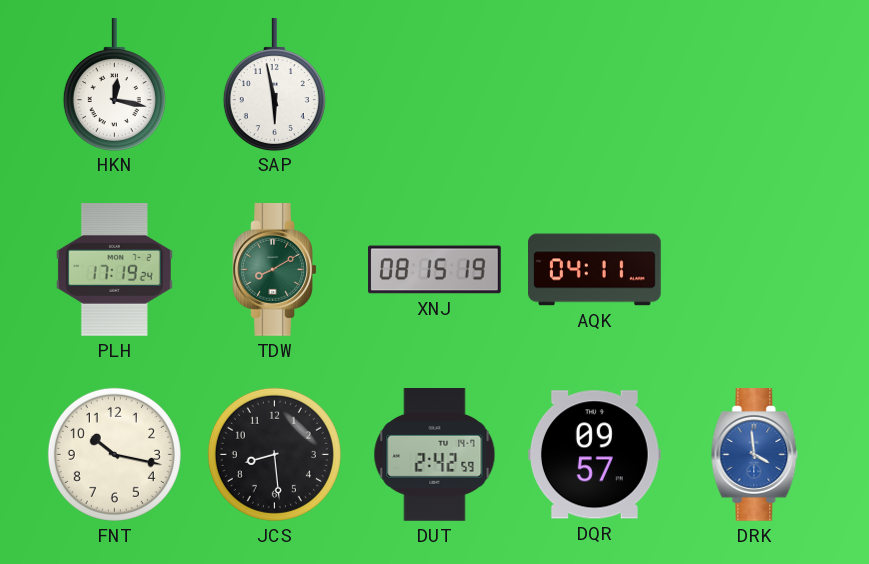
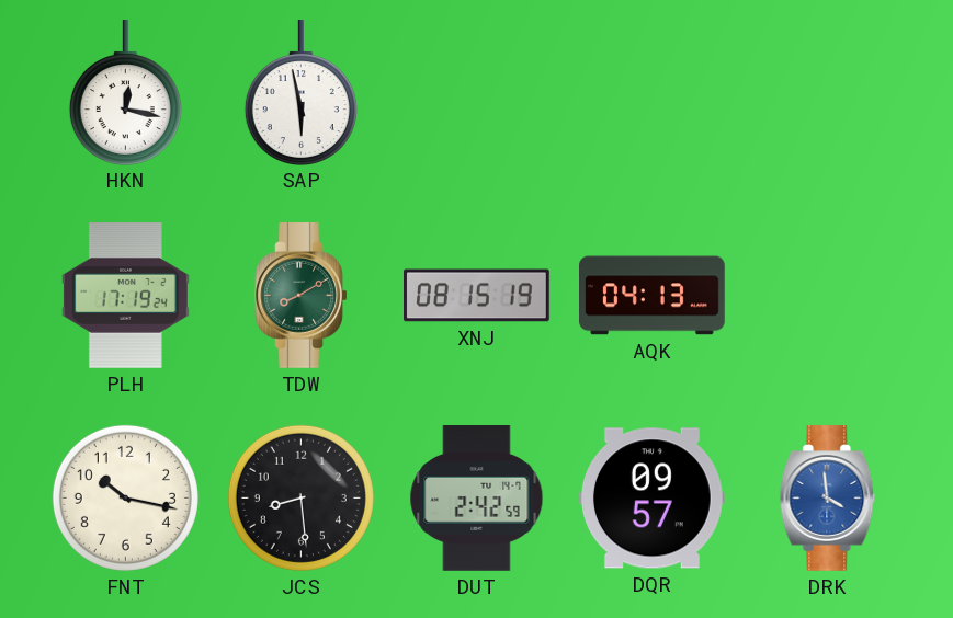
AQK: 04:11 -> 04:13
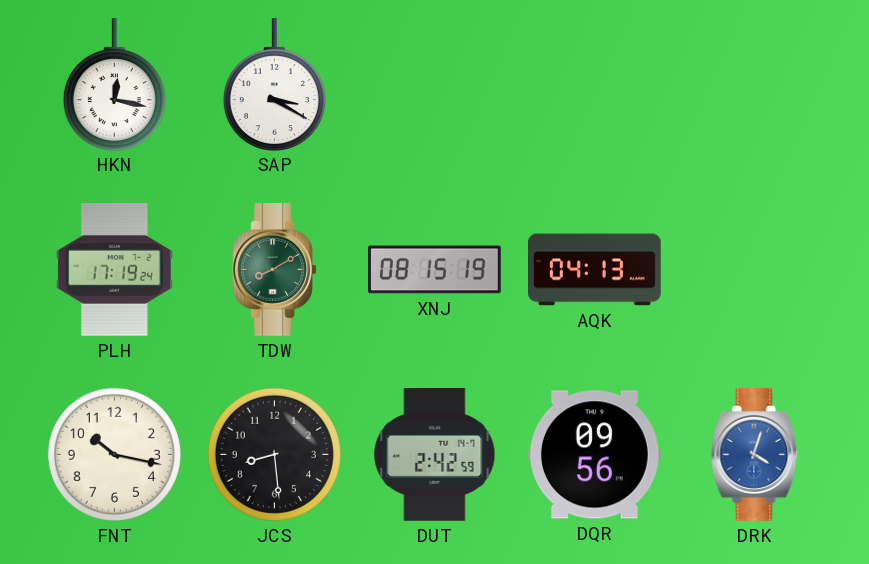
SAP: 5:58 -> 3:20
DQR: 09:57 -> 09:56
DRK: 3:59 -> 4:03
